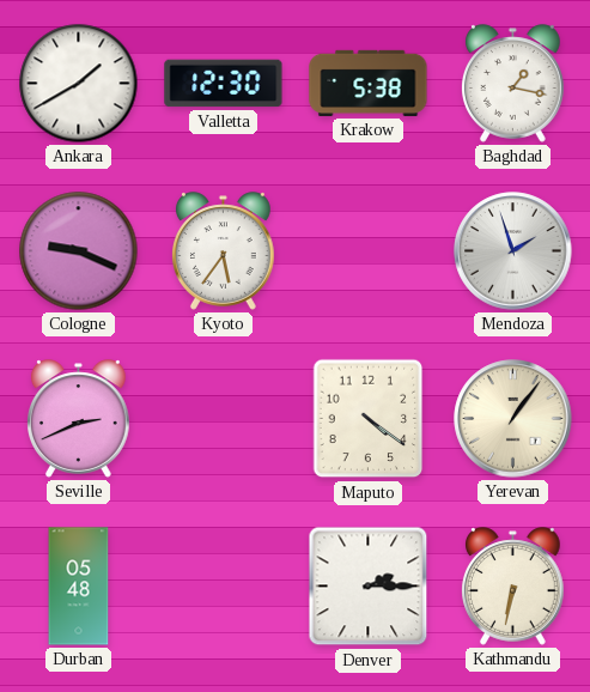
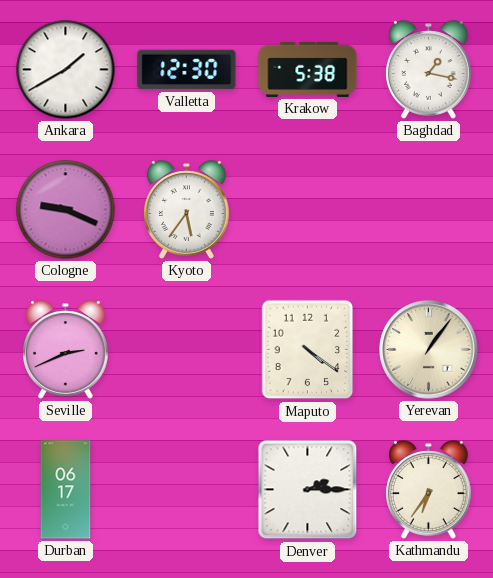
Mendoza: 1:57 -> none
Durban: 05:48 -> 06:17
Kathmandu: 6:32 -> 6:36
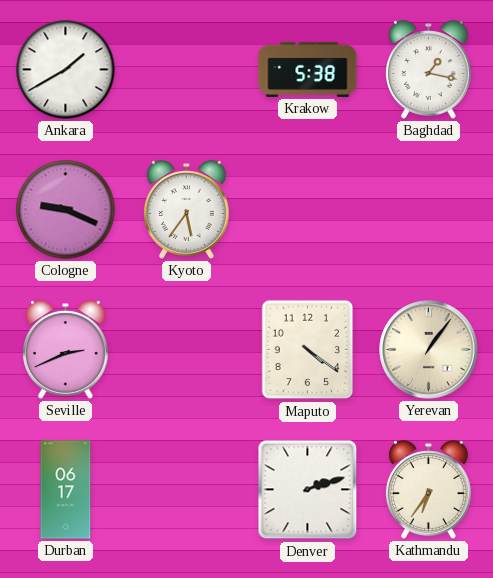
Valletta: 12:30 -> none
Denver: 2:15 -> 2:12
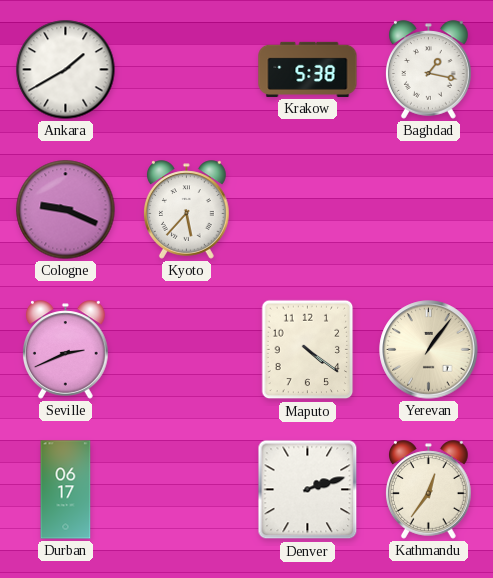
Kyoto: 5:36 -> 5:37
Kathmandu: 6:36 -> 12:36
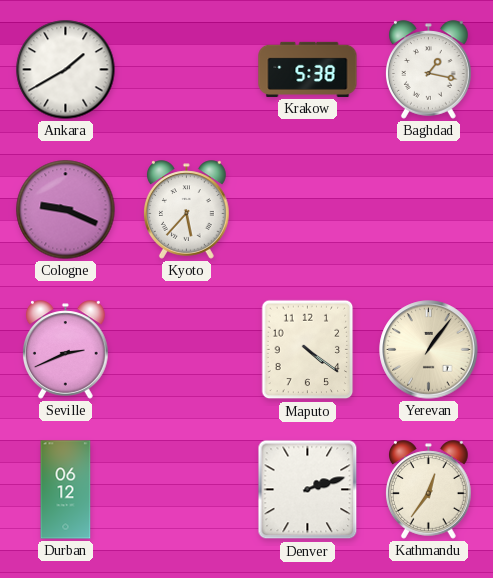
Durban: 06:17 -> 06:12
